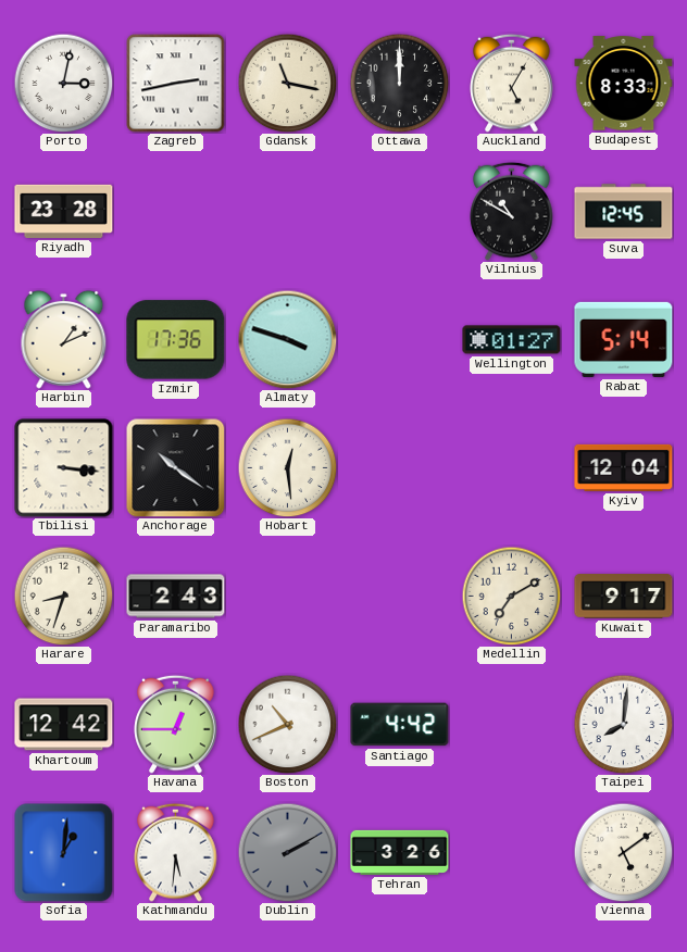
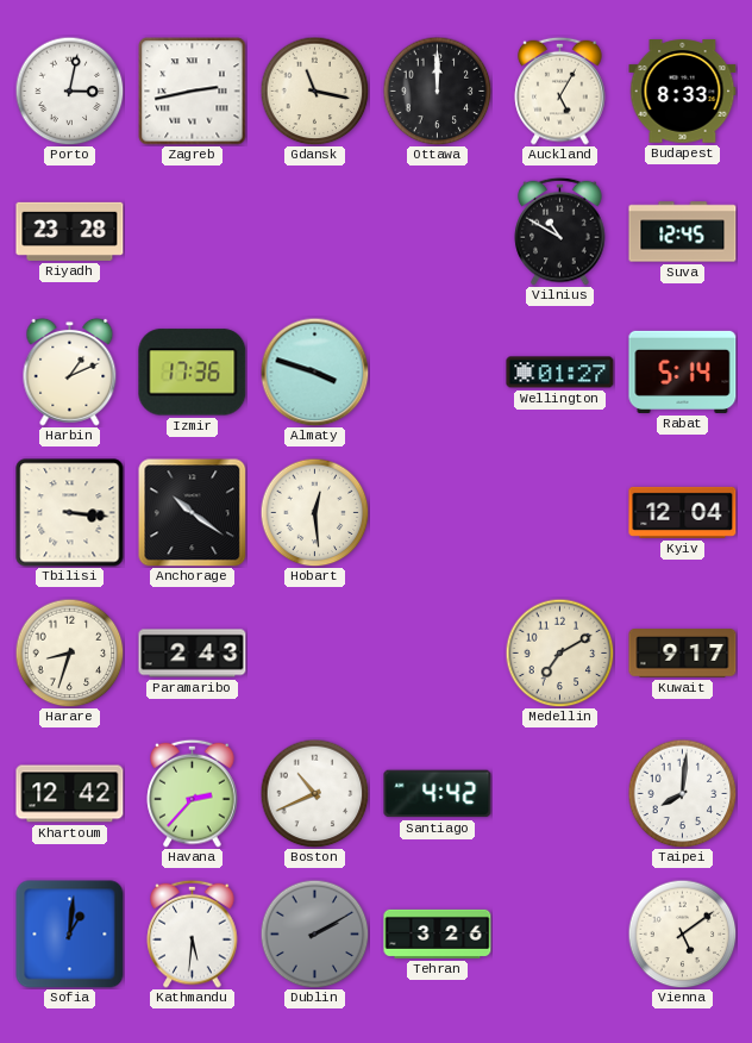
Havana: 12:45 -> 2:37
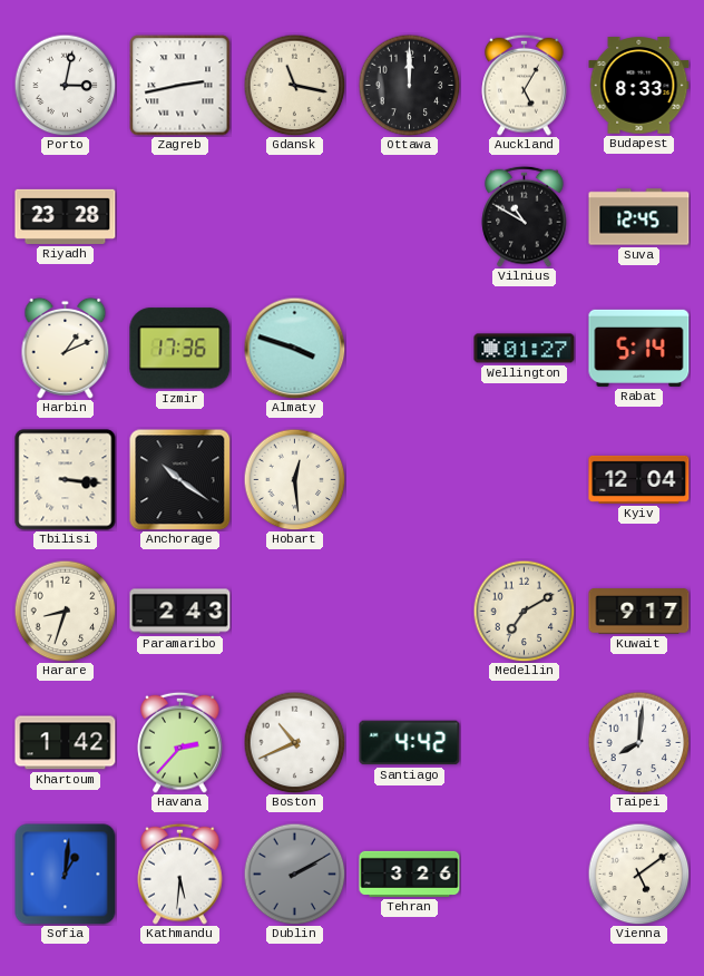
Khartoum: 12:42 -> 1:42
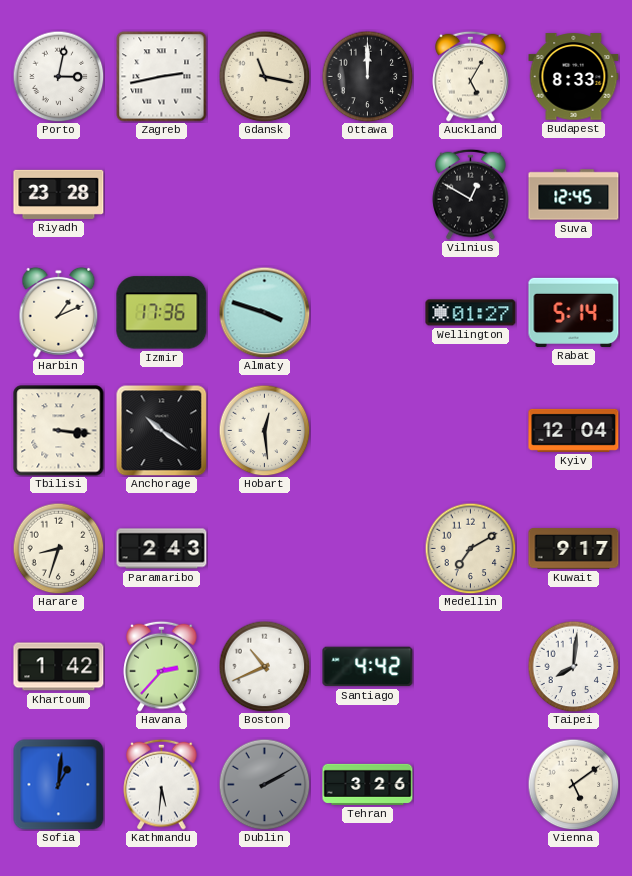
Vilnius: 10:50 -> 12:50
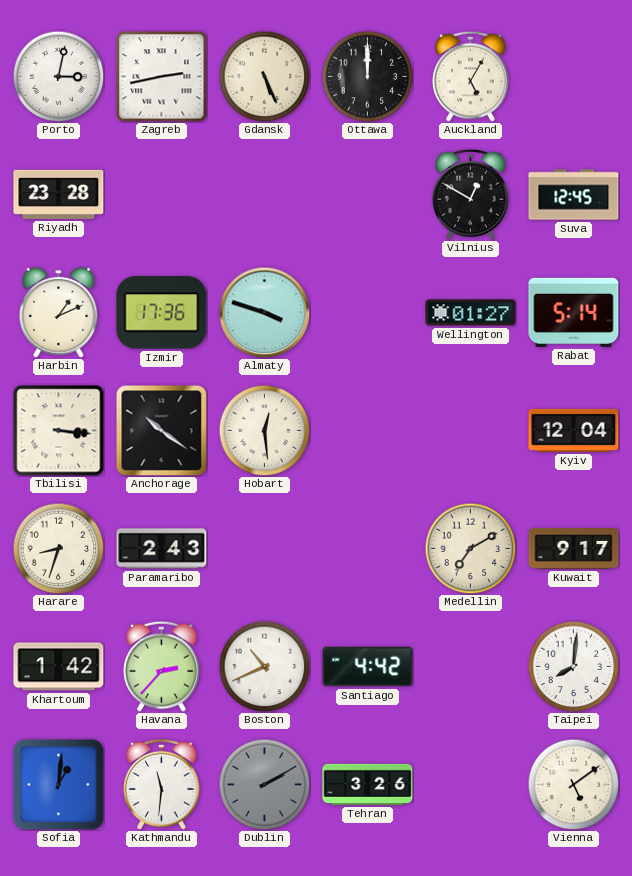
Gdansk: 11:17 -> 5:26
Budapest: 8:33 -> none
Kathmandu: 5:31 -> 11:31
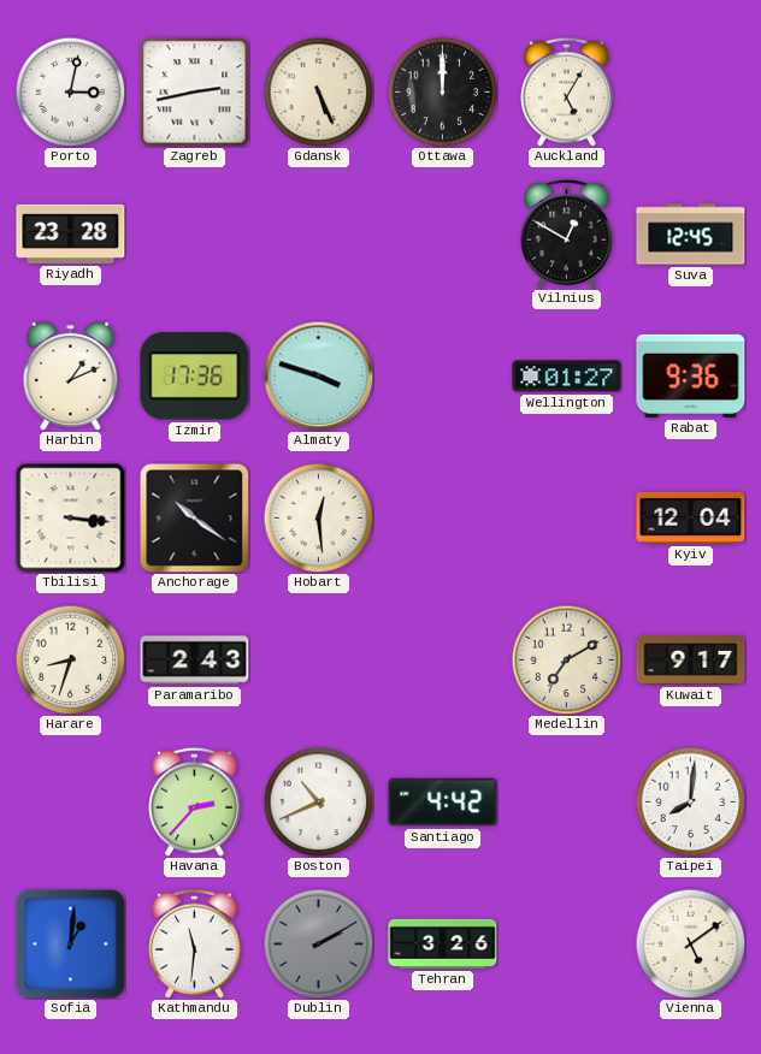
Rabat: 5:14 -> 9:36
Khartoum: 1:42 -> none
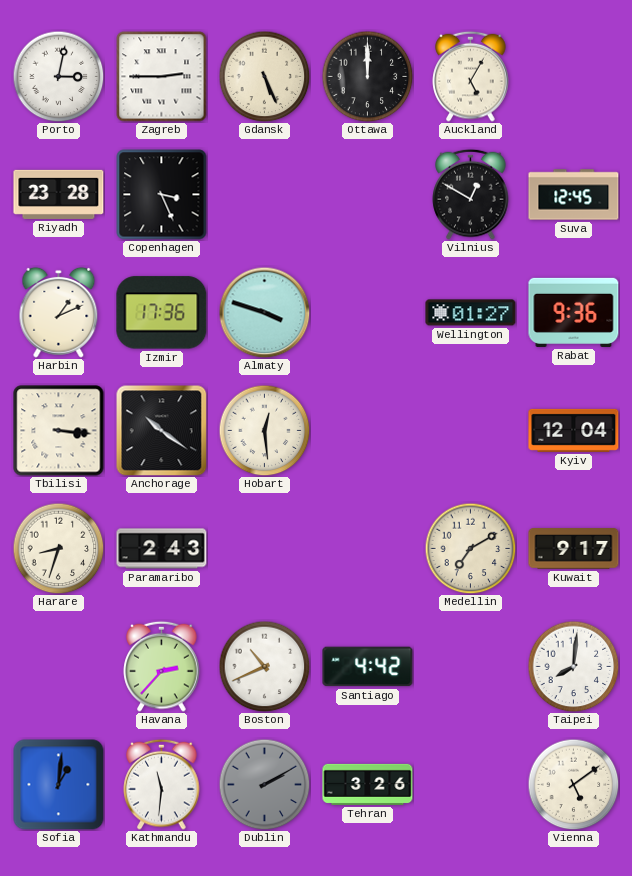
Zagreb: 2:43 -> 2:45
Copenhagen: none -> 3:26
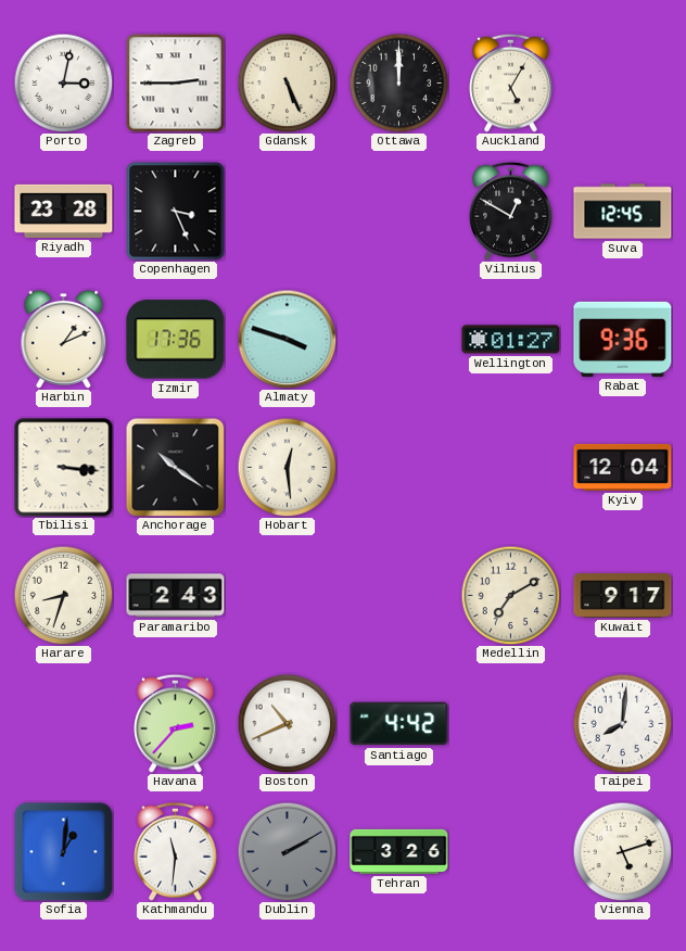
Vienna: 5:09 -> 5:12
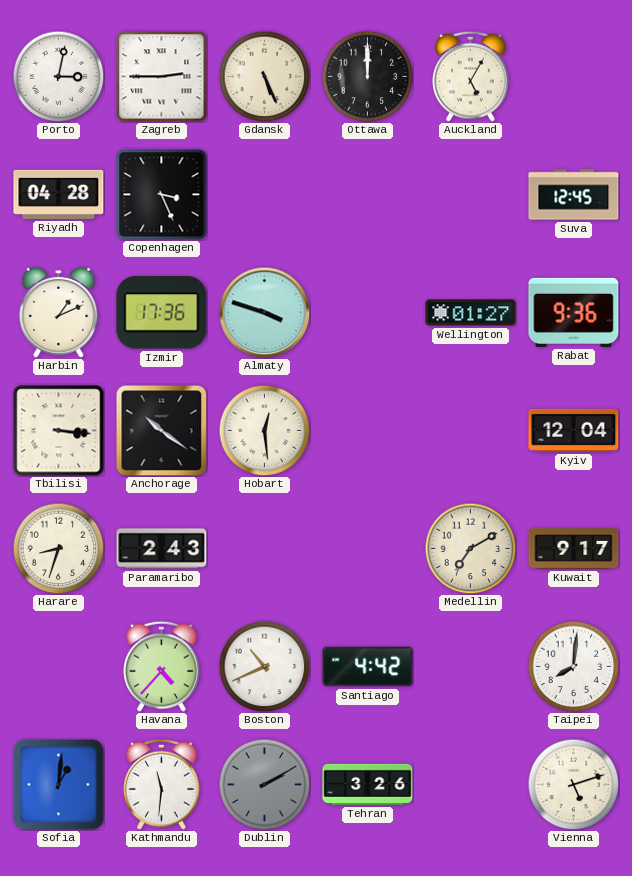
Riyadh: 23:28 -> 04:28
Vilnius: 12:50 -> none
Havana: 2:37 -> 4:37
